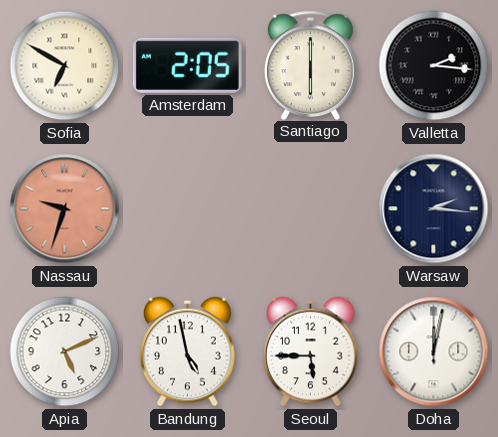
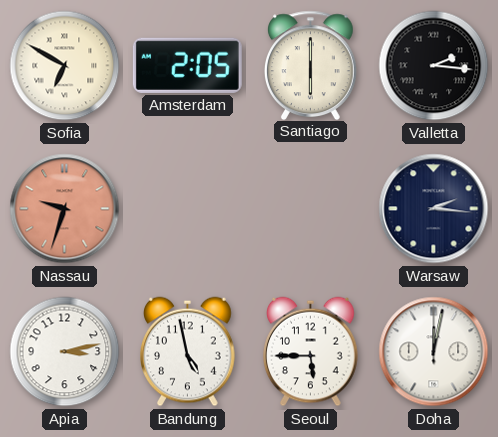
Apia: 5:11 -> 3:13
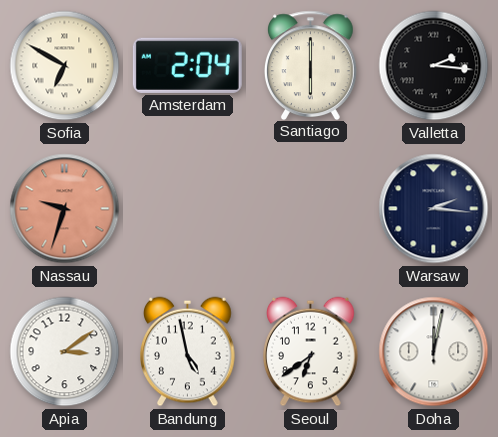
Amsterdam: 2:05 -> 2:04
Apia: 3:13 -> 3:09
Seoul: 5:45 -> 6:39
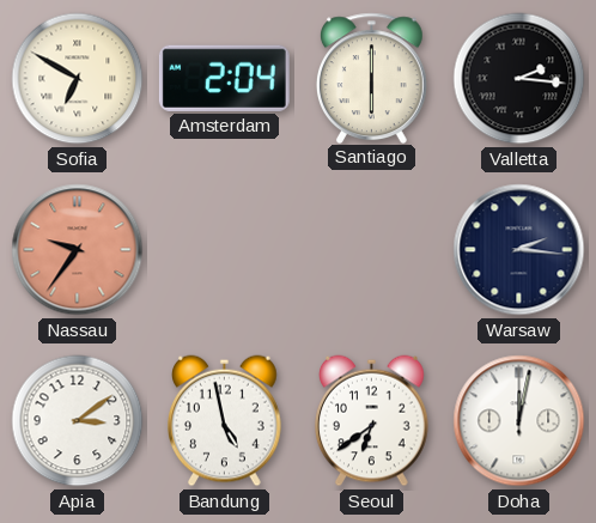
Nassau: 9:33 -> 9:36
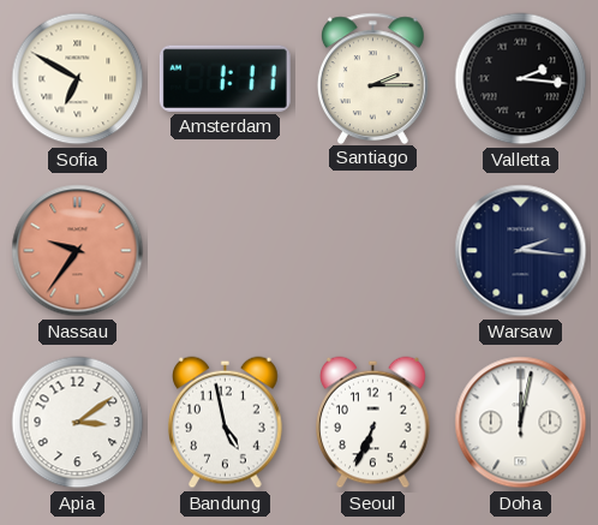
Amsterdam: 2:04 -> 1:11
Santiago: 6:00 -> 2:15
Seoul: 6:39 -> 6:34
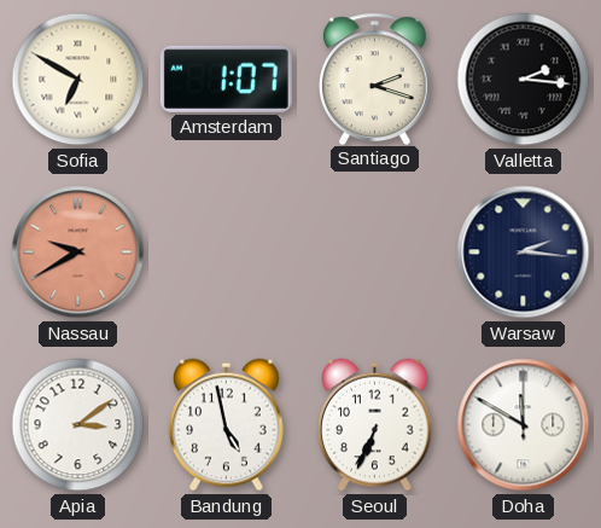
Amsterdam: 1:11 -> 1:07
Santiago: 2:15 -> 2:18
Nassau: 9:36 -> 9:40
Doha: 12:02 -> 11:50
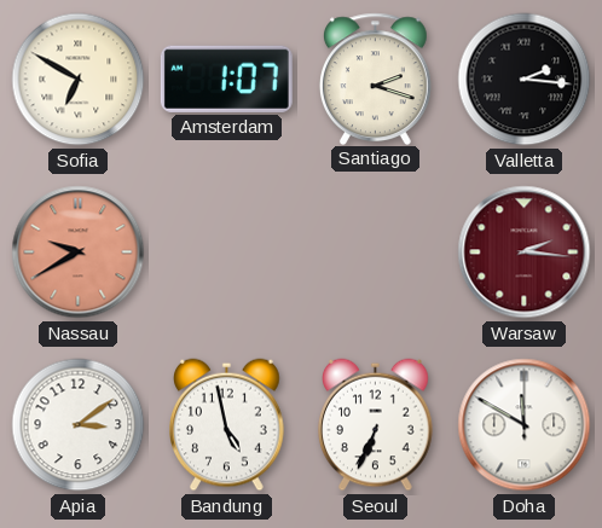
Warsaw dial: navy -> burgundy
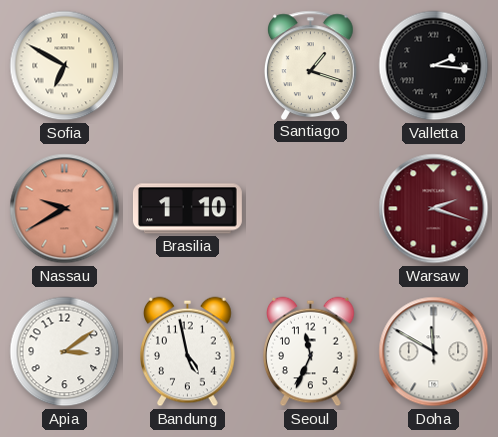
Amsterdam: 1:07 -> none
Santiago: 2:18 -> 1:18
Brasilia: none -> 1:10
Warsaw: 2:16 -> 2:18
Seoul: 6:34 -> 11:34
